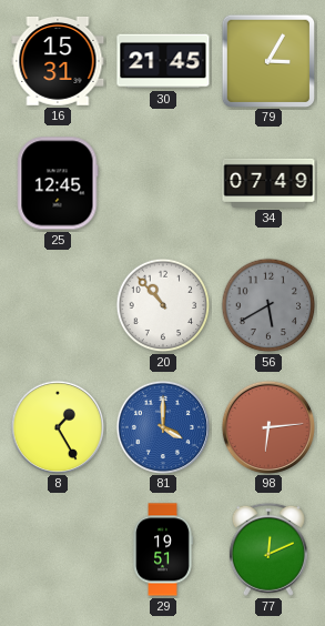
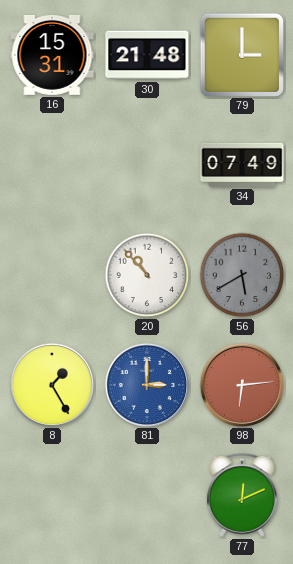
30: 21:45 -> 21:48
79: 3:05 -> 3:00
25: 12:45 -> none
81: 4:00 -> 3:00
29: 19:51 -> none
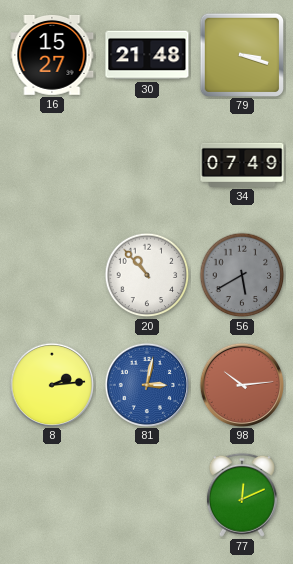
16: 15:31 -> 15:27
79: 3:00 -> 3:18
8: 1:25 -> 2:14
81: 3:00 -> 3:02
98: 6:14 -> 10:14
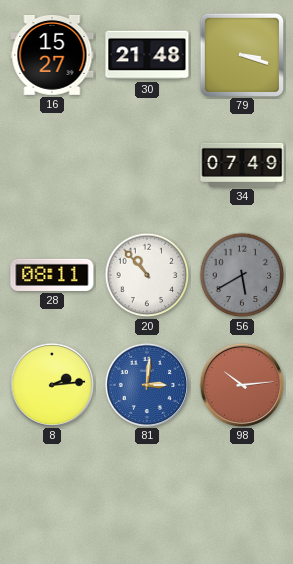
28: none -> 08:11
81: 3:02 -> 3:01
77: 12:11 -> none
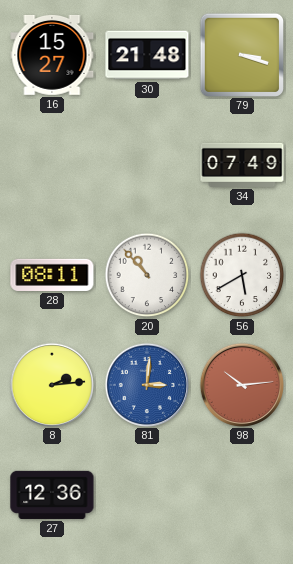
56 dial: grey -> white
27: none -> 12:36
